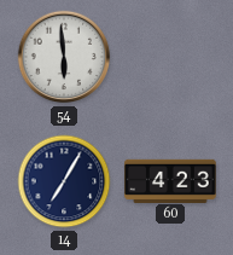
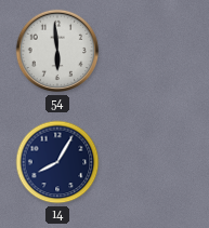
14: 7:05 -> 8:05
60: 4:23 -> none
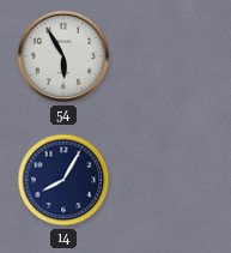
54: 5:59 -> 5:55
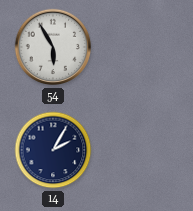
14: 8:05 -> 2:05
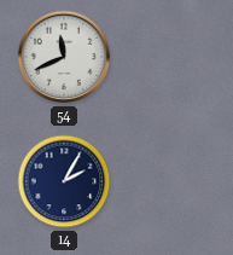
54: 5:55 -> 11:41
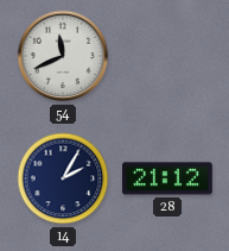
28: none -> 21:12
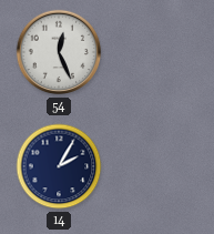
54: 11:41 -> 12:26
28: 21:12 -> none
